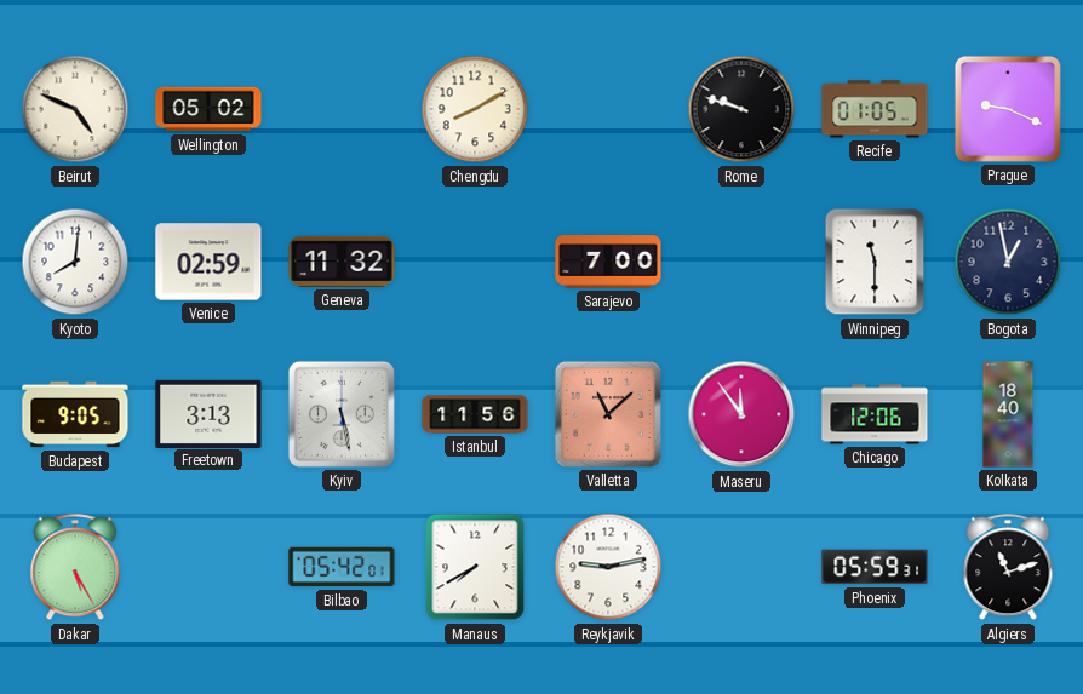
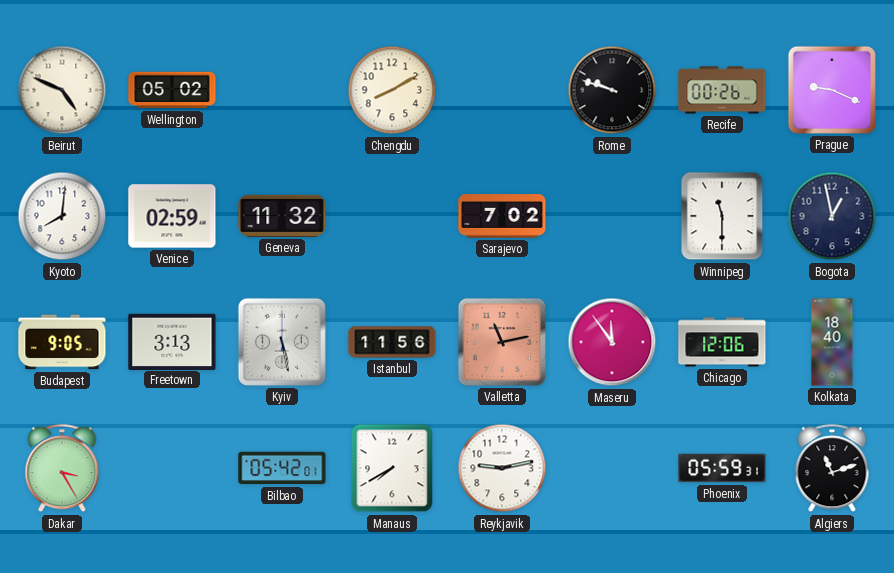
Recife: 01:05 -> 00:26
Sarajevo: 7:00 -> 7:02
Valletta: 11:08 -> 11:13
Dakar: 5:25 -> 3:25
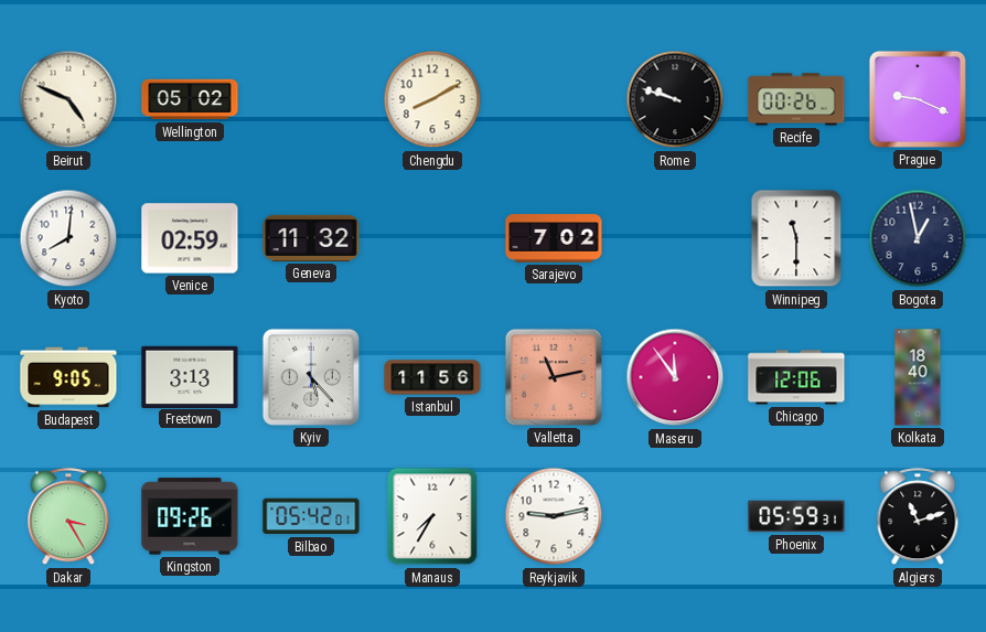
Kyiv: 5:28 -> 5:23
Kingston: none -> 09:26
Manaus: 7:40 -> 7:35
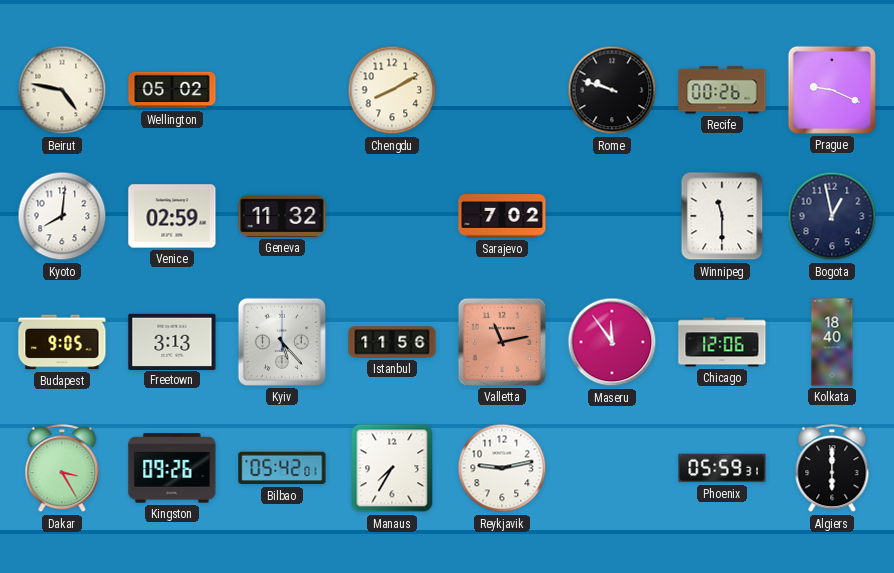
Beirut: 4:49 -> 4:47
Algiers: 11:12 -> 6:00
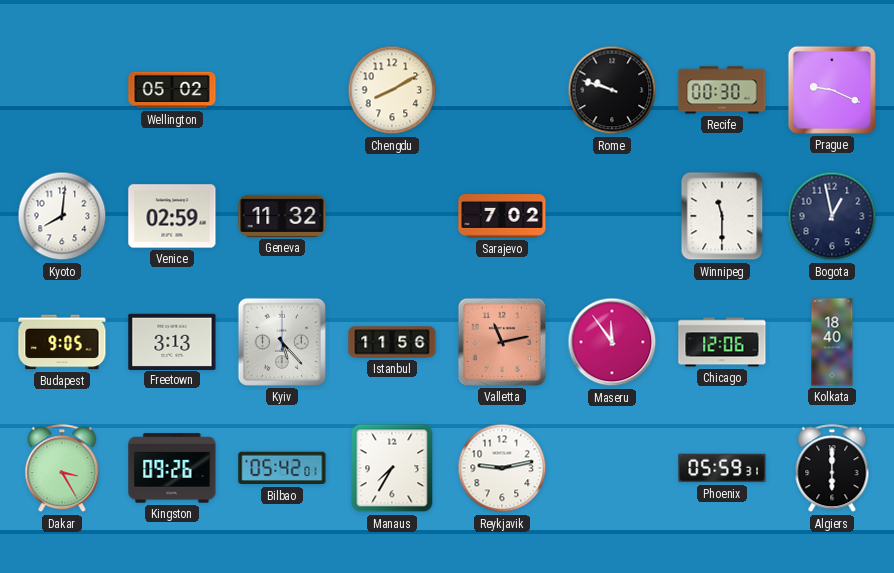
Beirut: 4:47 -> none
Recife: 00:26 -> 00:30
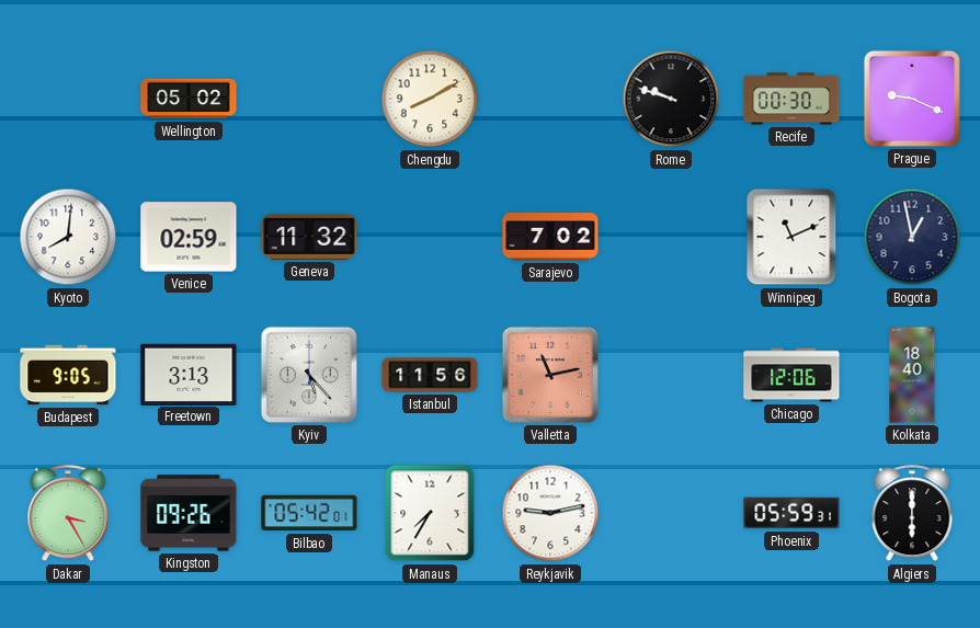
Winnipeg: 11:30 -> 11:11
Maseru: 11:54 -> none
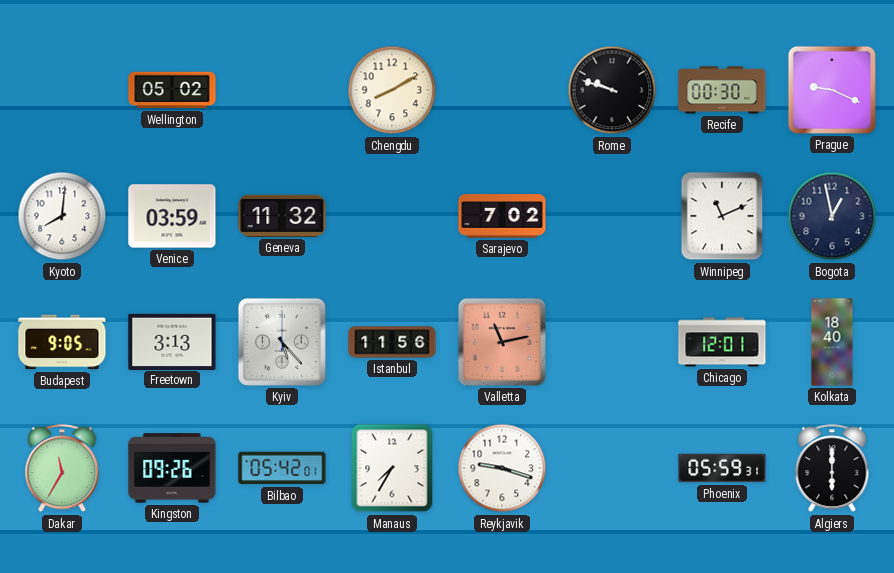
Venice: 02:59 -> 03:59
Chicago: 12:06 -> 12:01
Dakar: 3:25 -> 11:35
Reykjavik: 9:13 -> 9:18
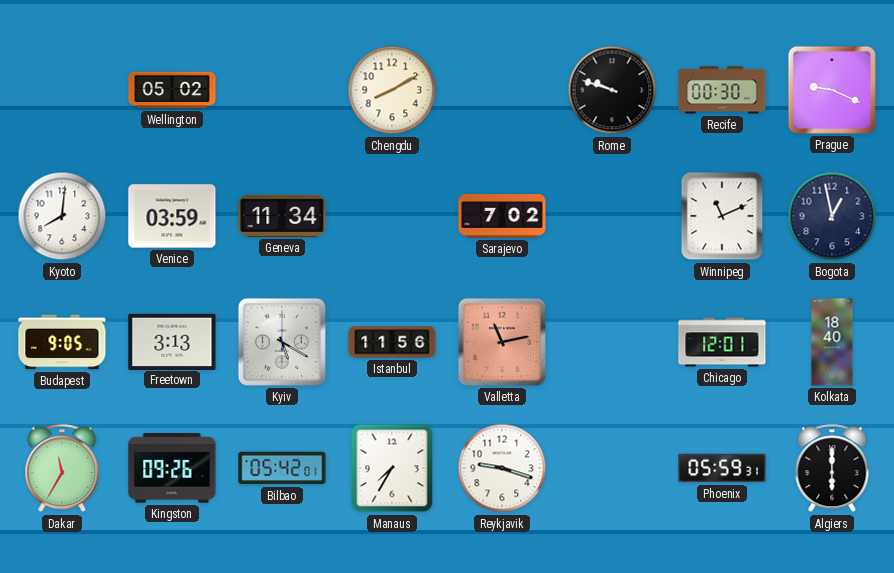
Geneva: 11:32 -> 11:34
Kyiv: 5:23 -> 5:20
